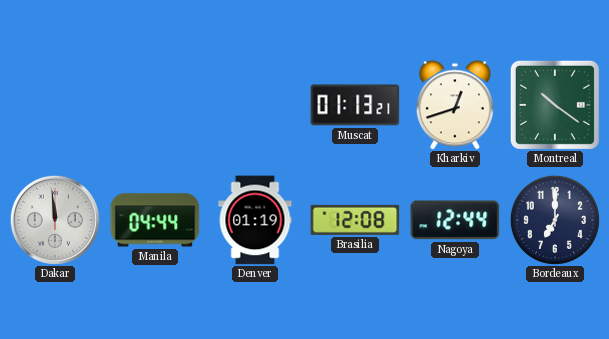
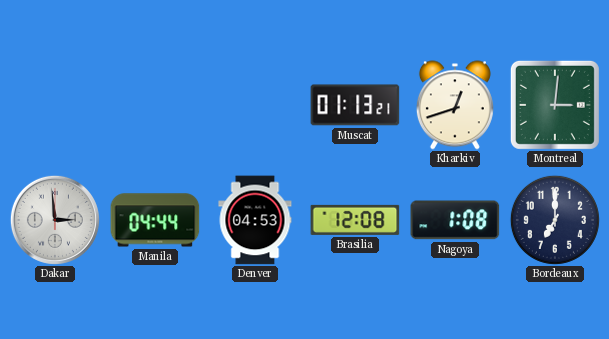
Montreal: 10:21 -> 3:01
Dakar: 11:59 -> 2:59
Denver: 01:19 -> 04:53
Nagoya: 12:44 -> 1:08
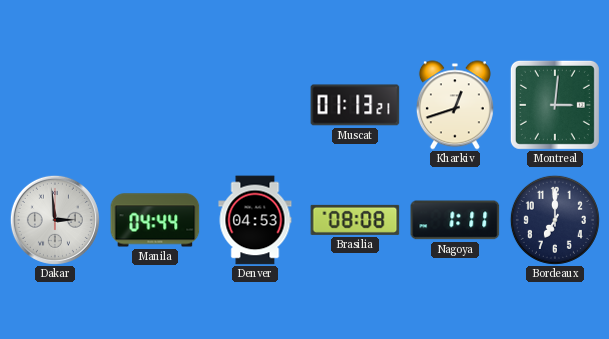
Brasilia: 12:08 -> 08:08
Nagoya: 1:08 -> 1:11
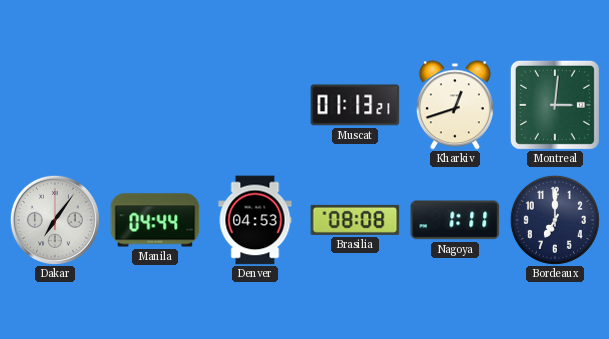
Dakar: 2:59 -> 7:06
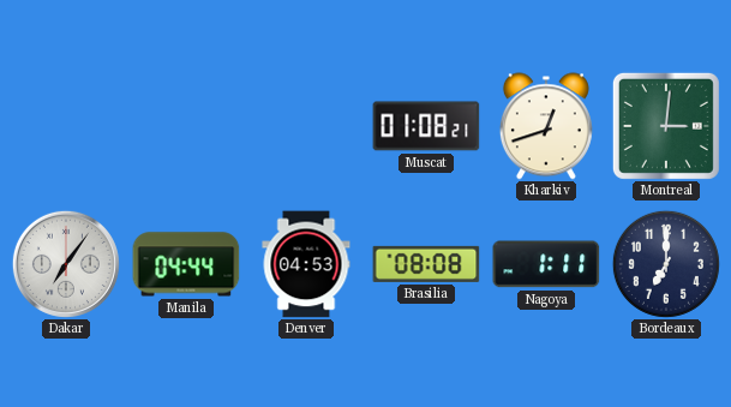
Muscat: 01:13 -> 01:08
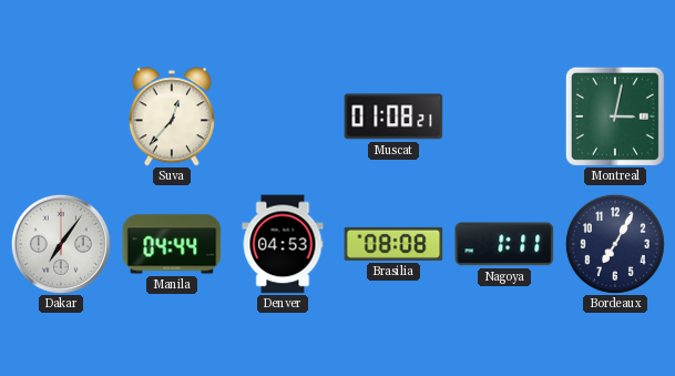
Suva: none -> 12:37
Kharkiv: 12:42 -> none
Montreal: 3:01 -> 3:02
Bordeaux: 7:00 -> 7:05
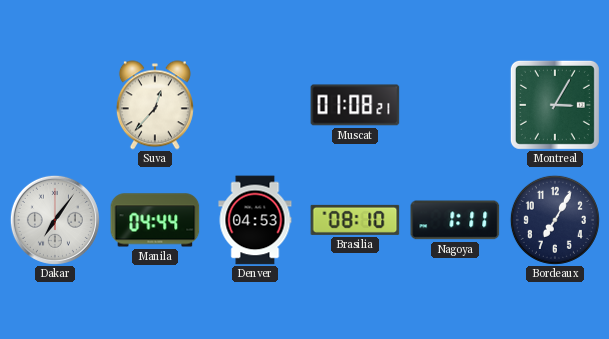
Montreal: 3:02 -> 3:05
Brasilia: 08:08 -> 08:10
